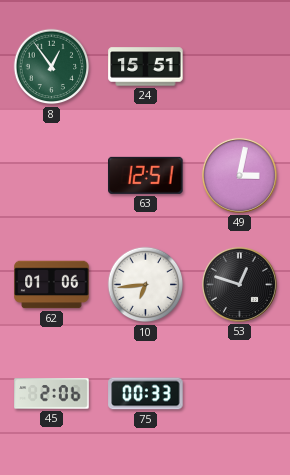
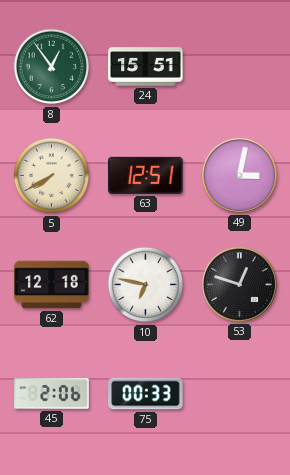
5: none -> 7:40
62: 01:06 -> 12:18
10: 6:44 -> 6:47
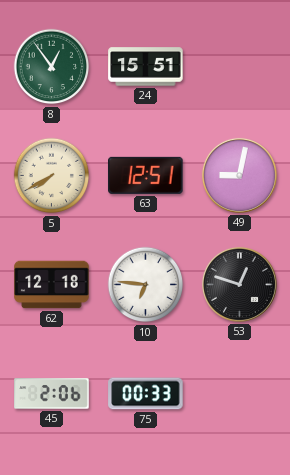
49: 3:02 -> 9:02
10: 6:47 -> 6:46
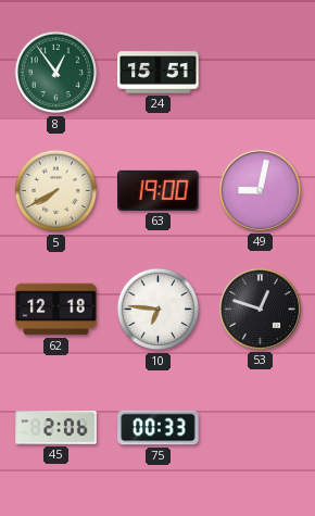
63: 12:51 -> 19:00
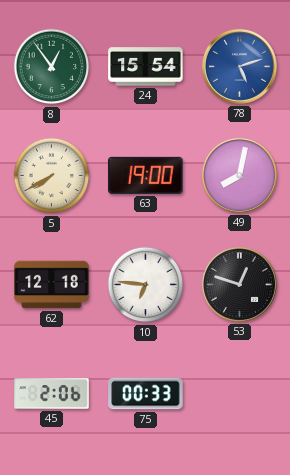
24: 15:51 -> 15:54
78: none -> 5:12
49: 9:02 -> 8:02
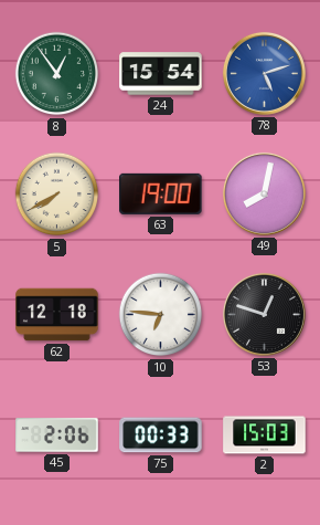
2: none -> 15:03
